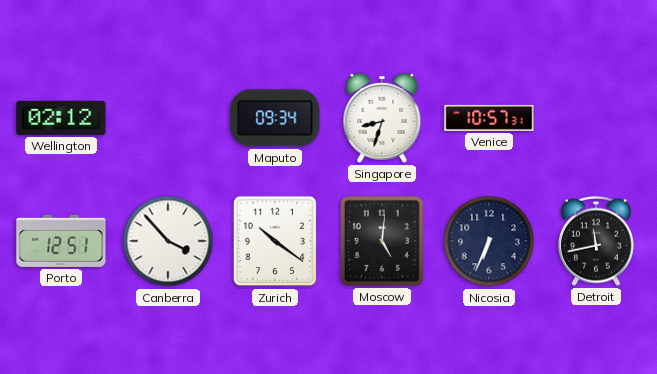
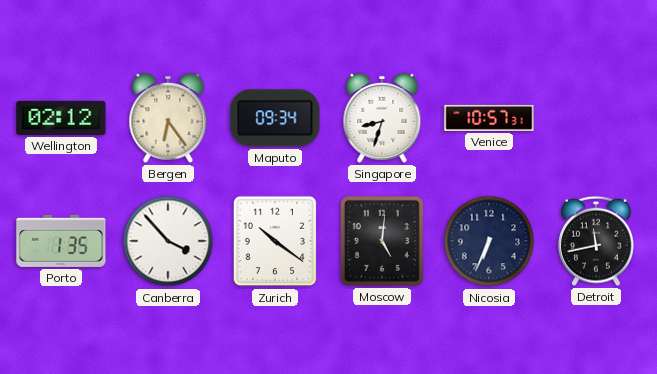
Bergen: none -> 6:24
Porto: 12:51 -> 1:35
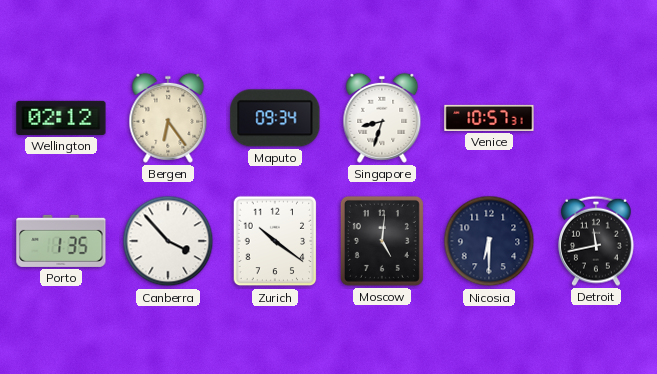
Nicosia: 6:34 -> 6:30
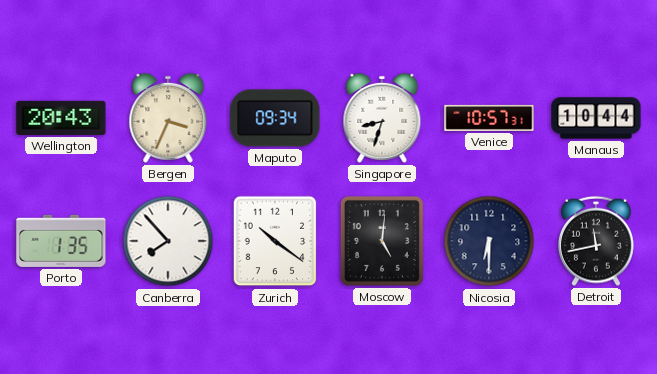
Wellington: 02:12 -> 20:43
Bergen: 6:24 -> 3:34
Manaus: none -> 10:44
Canberra: 3:53 -> 7:53
